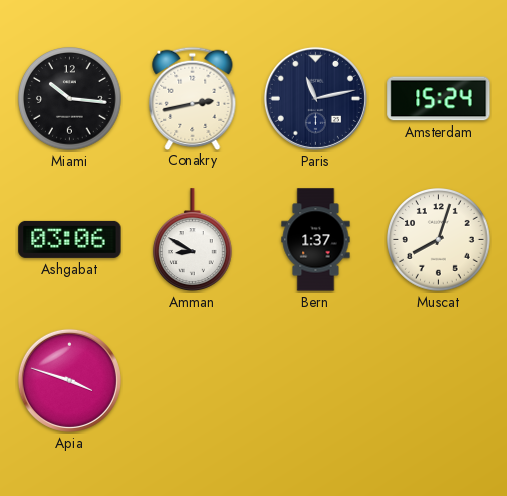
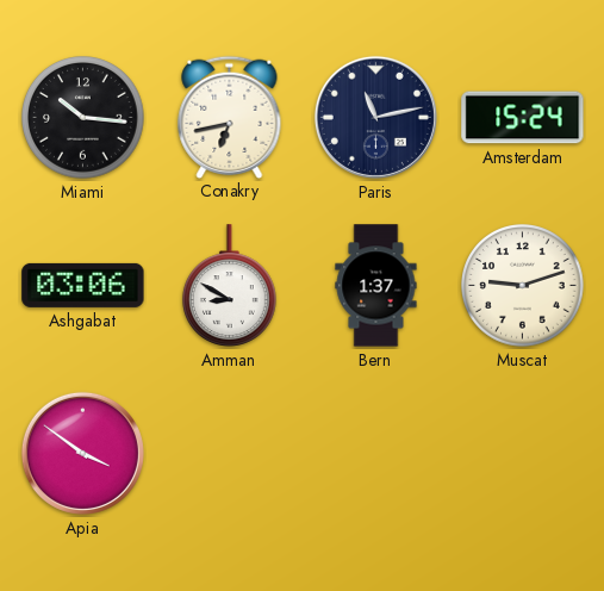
Conakry: 2:43 -> 6:43
Muscat: 8:03 -> 9:12
Apia: 3:48 -> 3:51
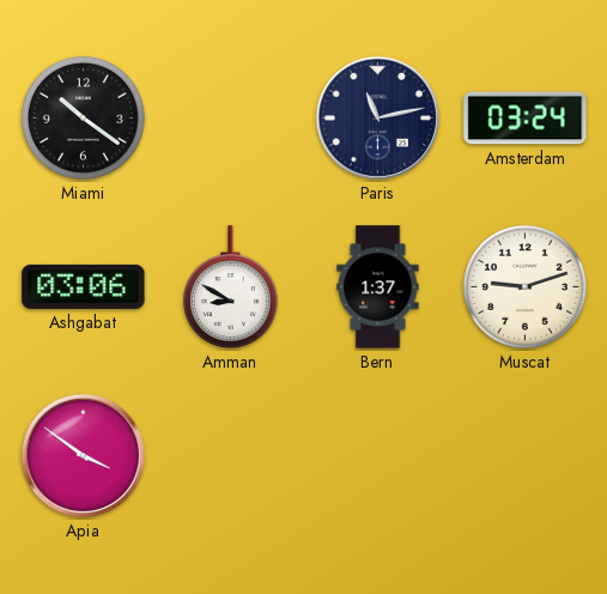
Miami: 10:16 -> 10:21
Conakry: 6:43 -> none
Amsterdam: 15:24 -> 03:24
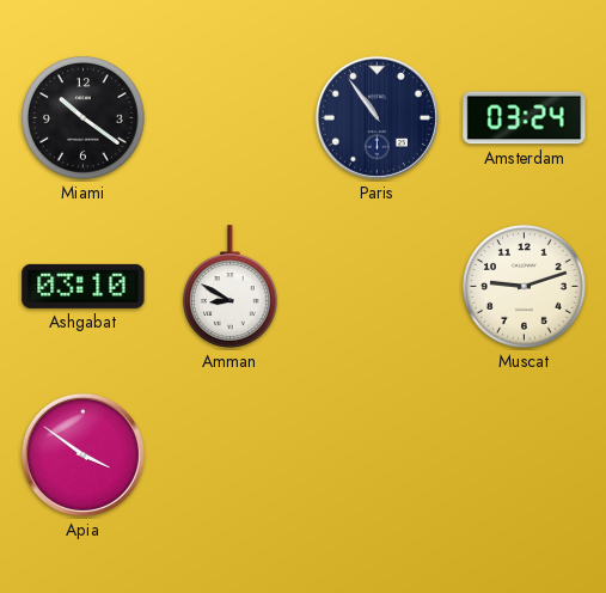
Paris: 11:13 -> 10:54
Ashgabat: 03:06 -> 03:10
Bern: 1:37 -> none
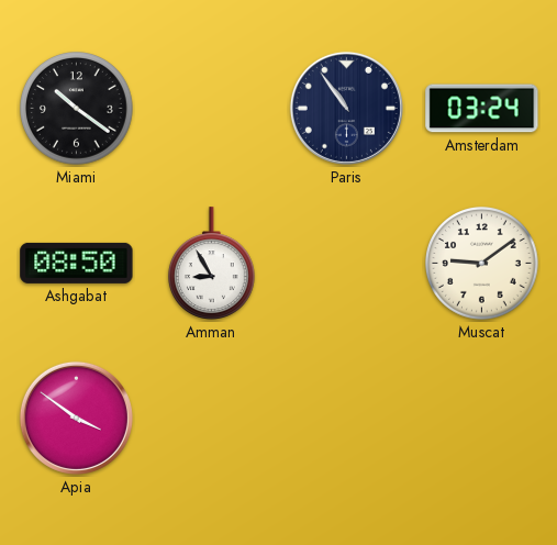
Ashgabat: 03:10 -> 08:50
Amman: 8:50 -> 8:55
Muscat: 9:12 -> 9:09
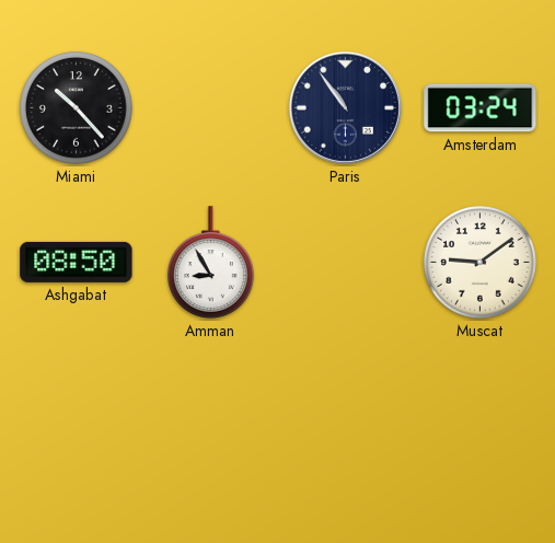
Miami: 10:21 -> 10:23
Apia: 3:51 -> none
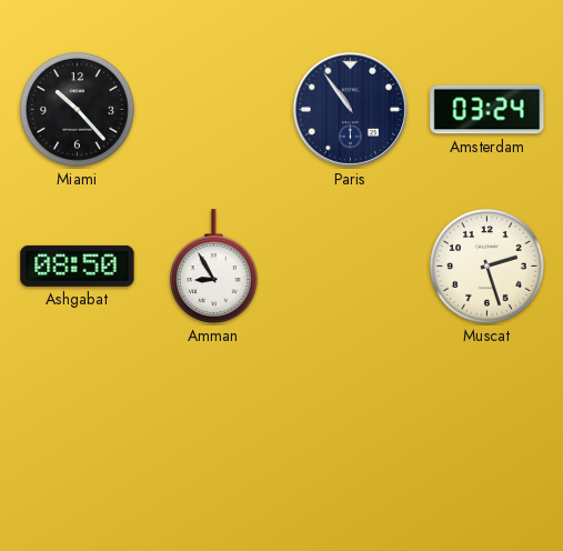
Muscat: 9:09 -> 2:27
